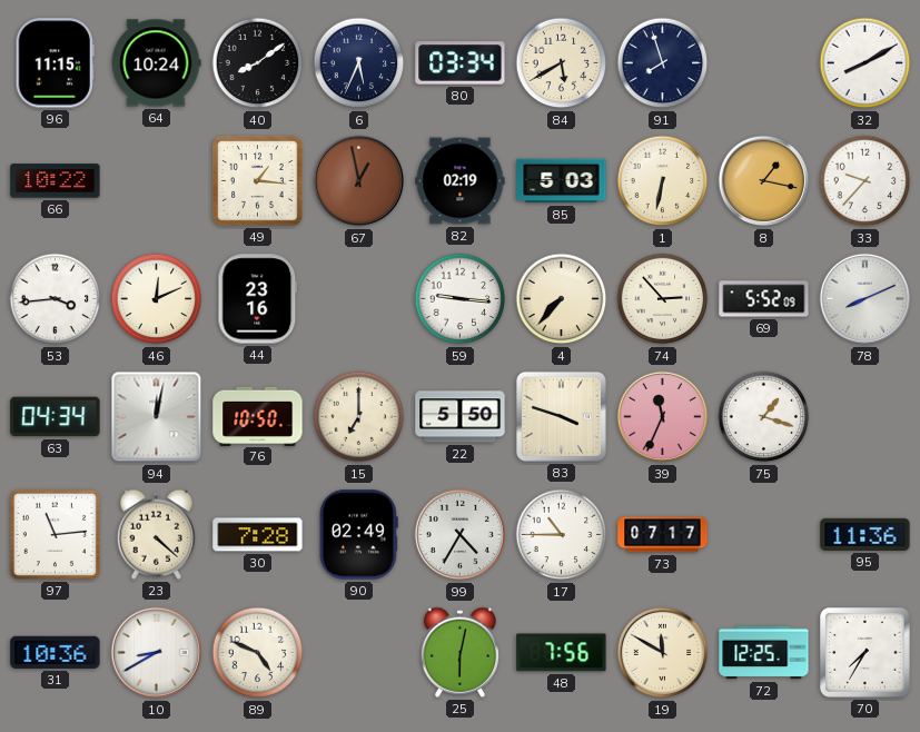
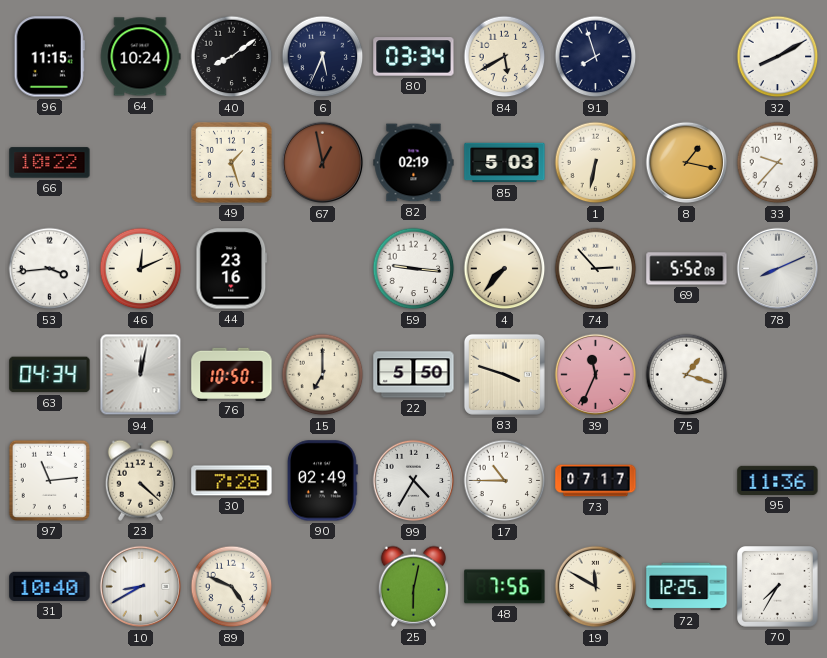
49: 1:16 -> 1:27
31: 10:36 -> 10:40
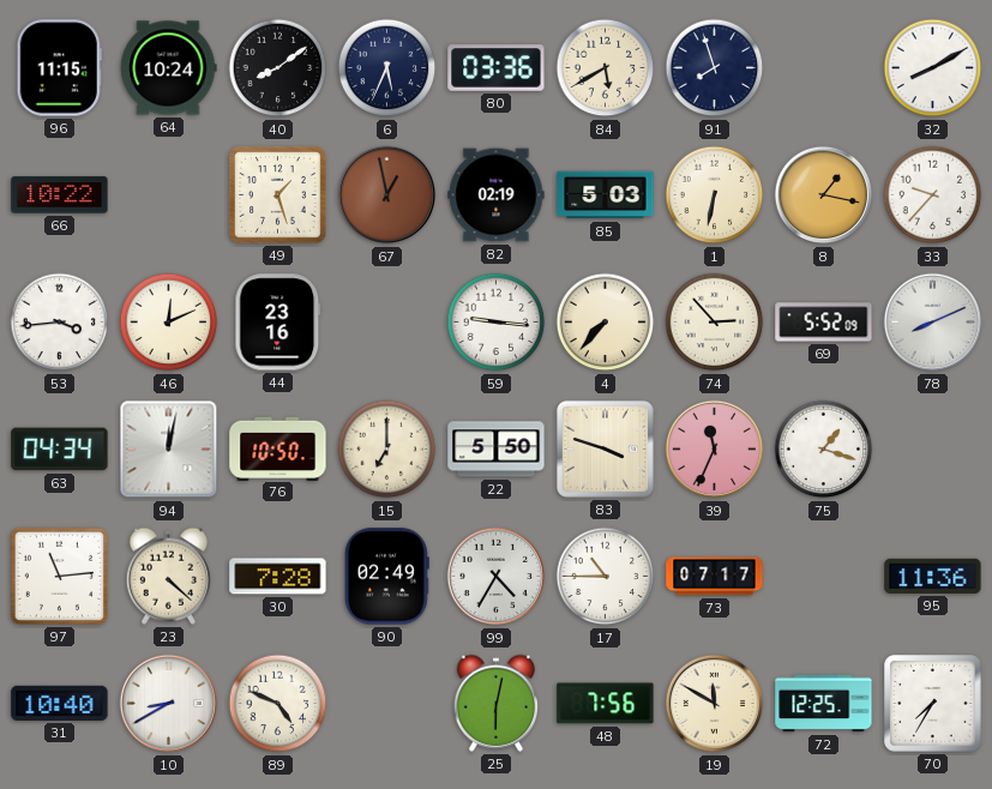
80: 03:34 -> 03:36
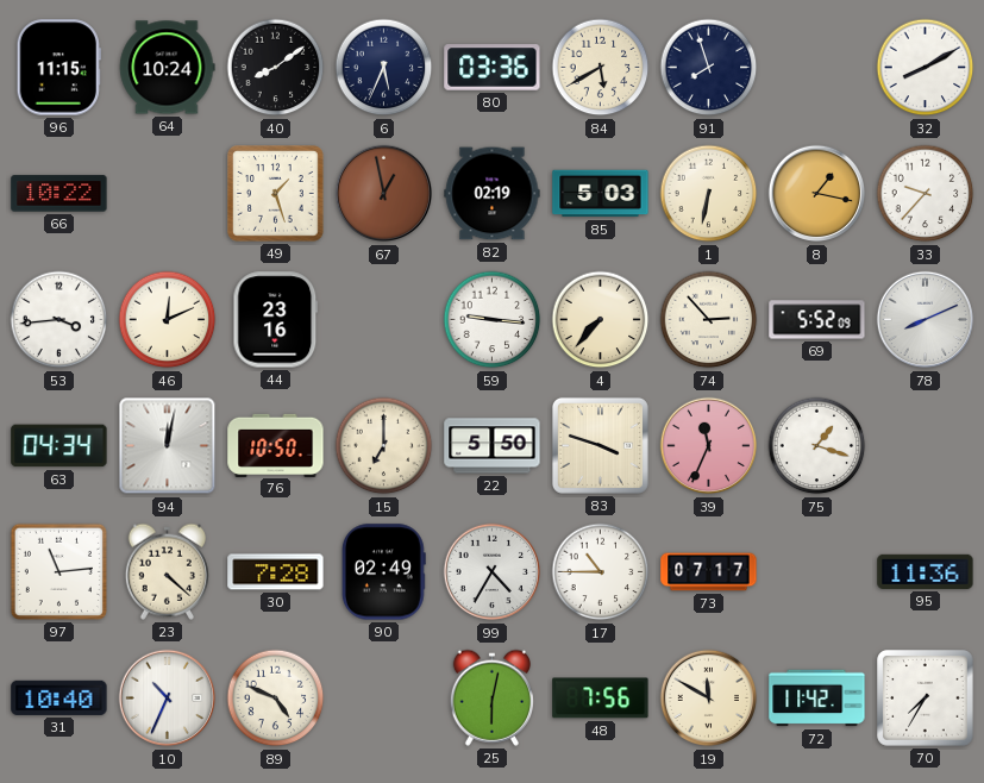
10: 8:40 -> 10:34
72: 12:25 -> 11:42
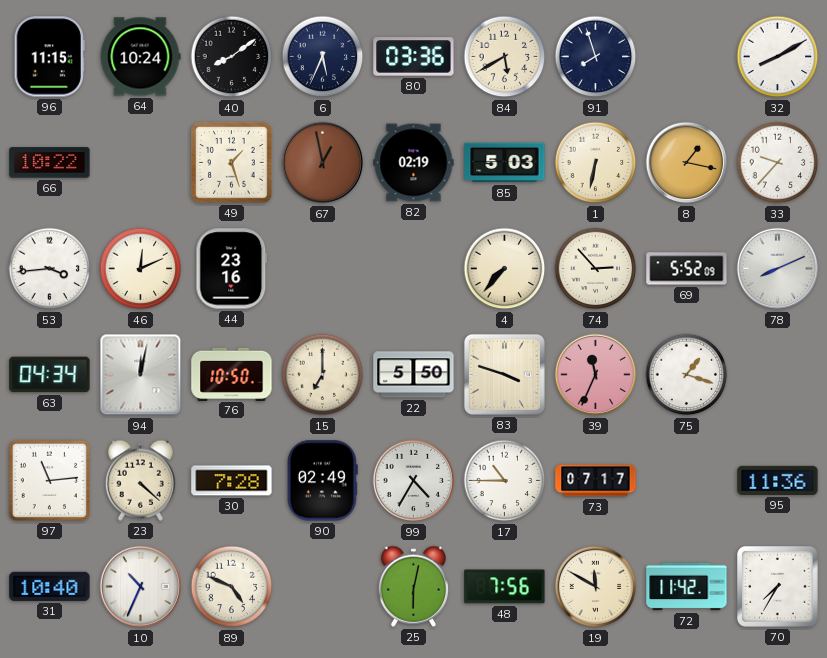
59: 9:16 -> none
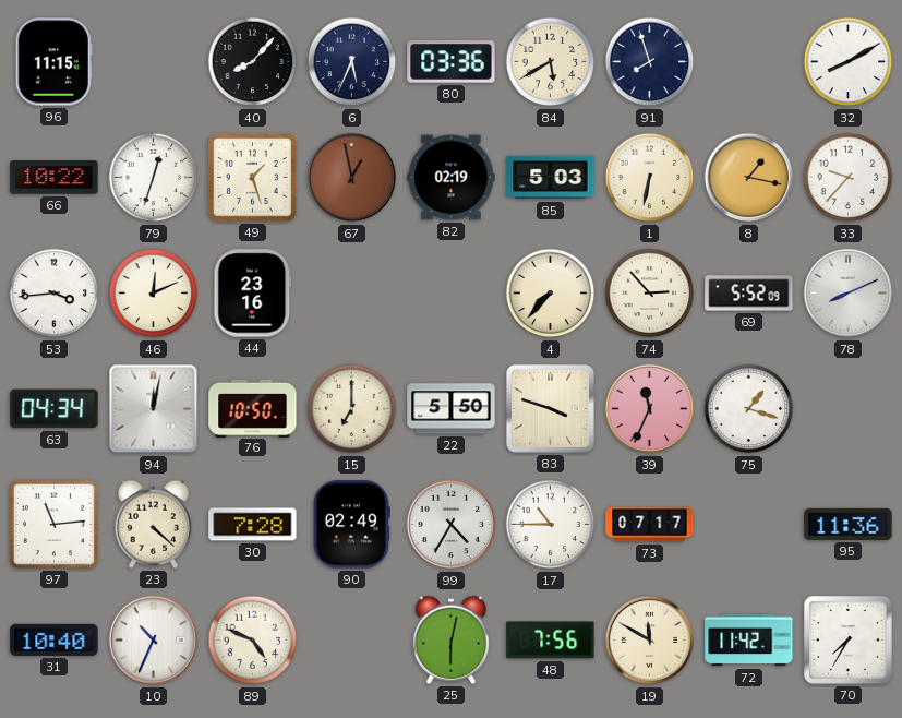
64: 10:24 -> none
40: 8:09 -> 8:07
79: none -> 12:33
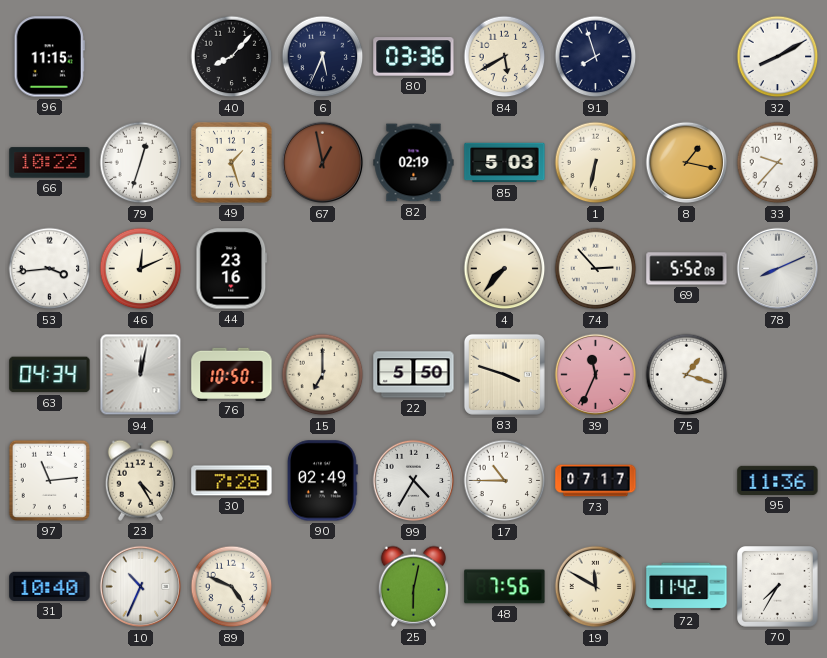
23: 4:22 -> 4:25
